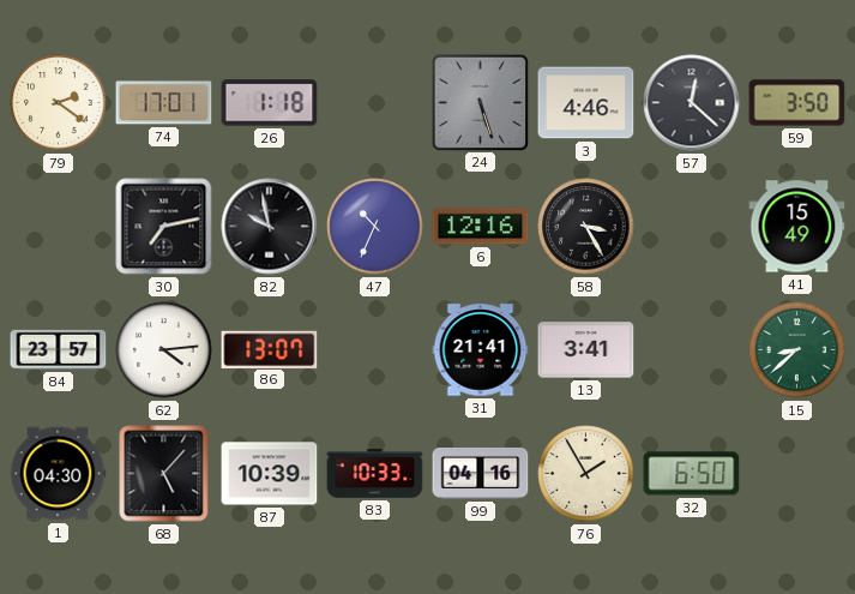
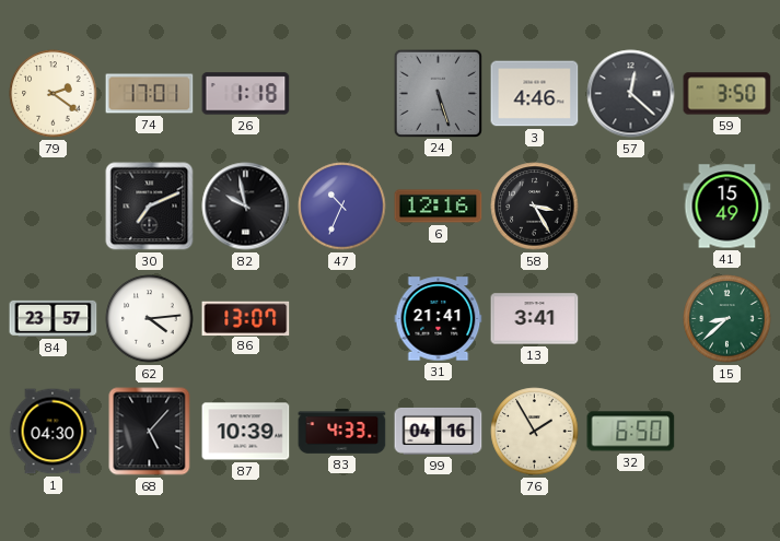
30: 7:13 -> 7:11
83: 10:33 -> 4:33
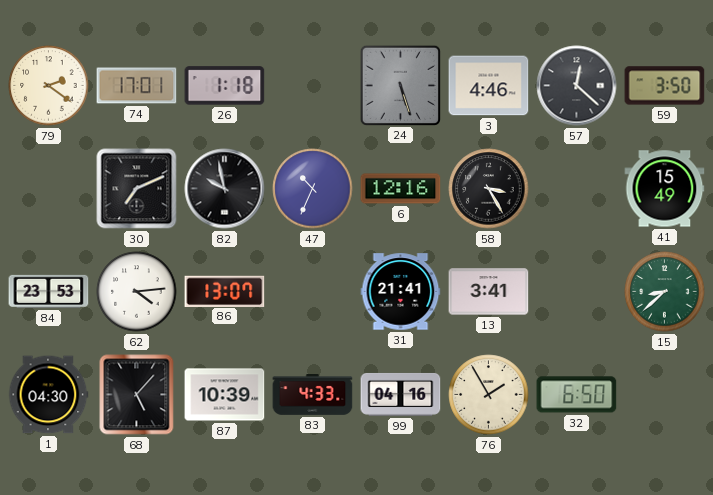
84: 23:57 -> 23:53
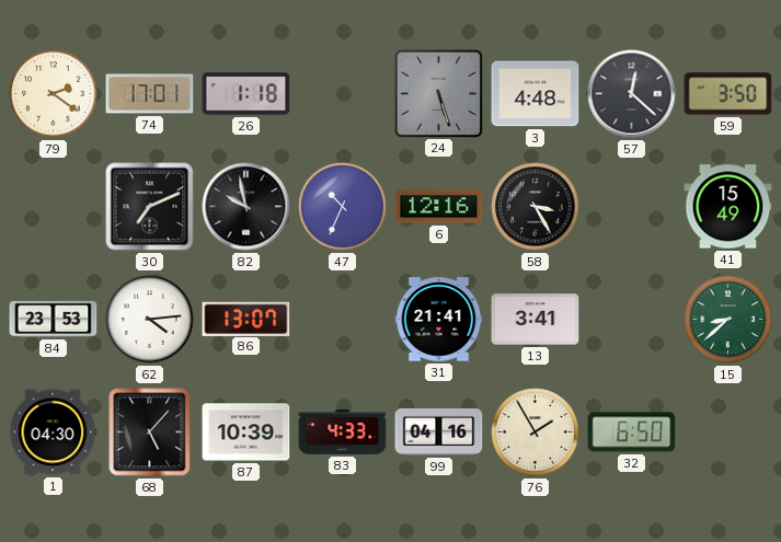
3: 4:46 -> 4:48
